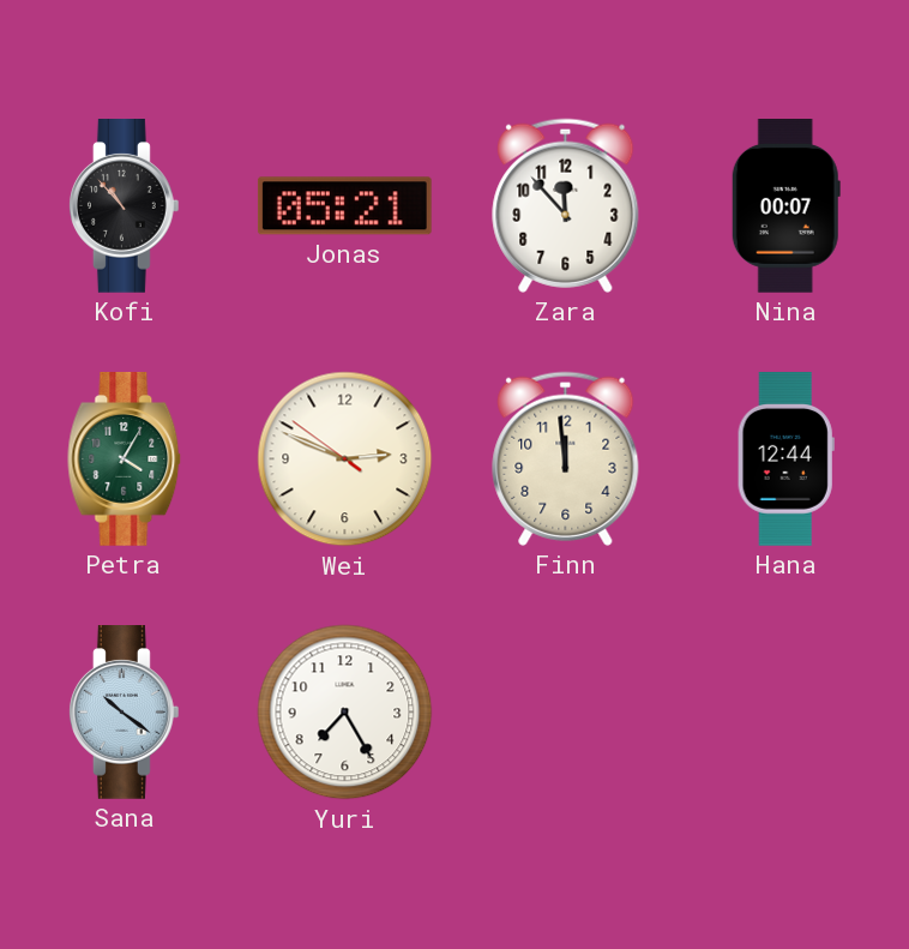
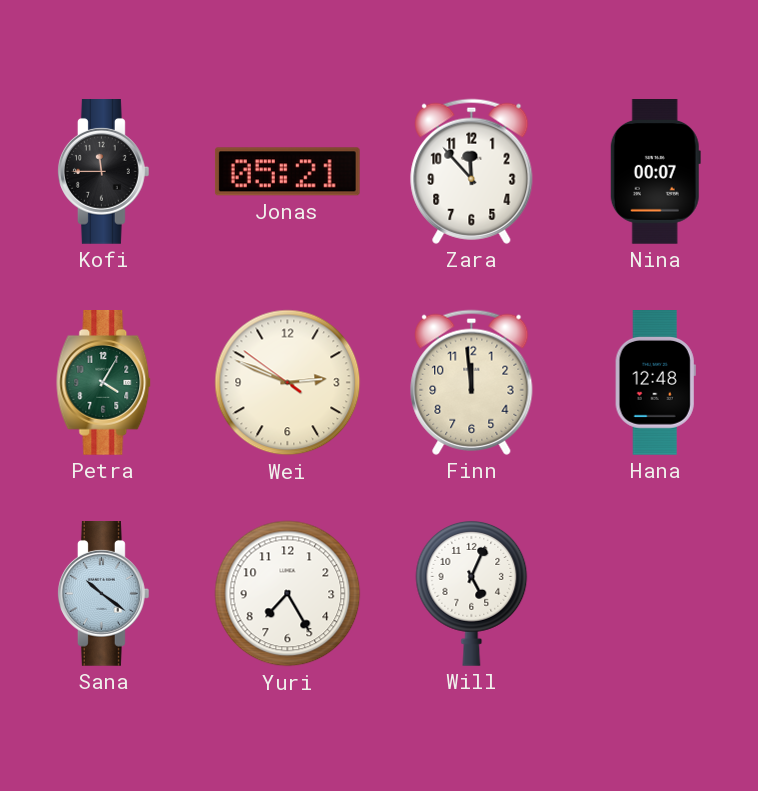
Kofi: 10:53 -> 11:45
Hana: 12:44 -> 12:48
Will: none -> 5:04
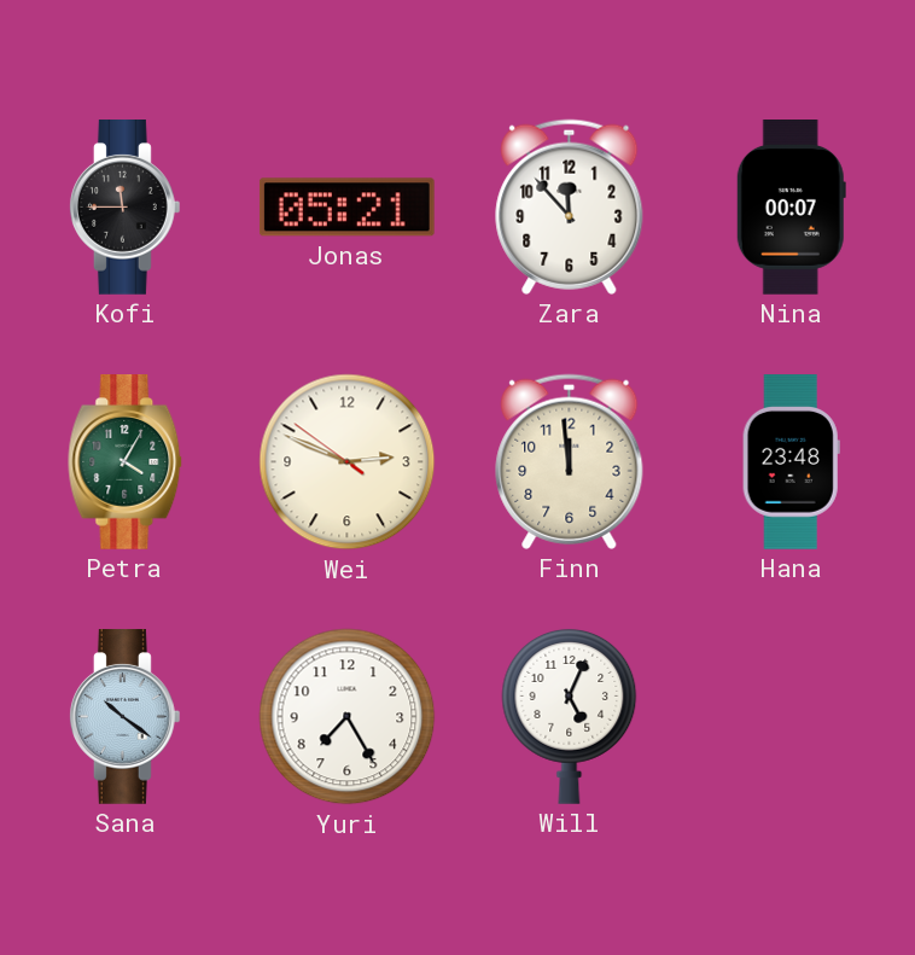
Hana: 12:48 -> 23:48
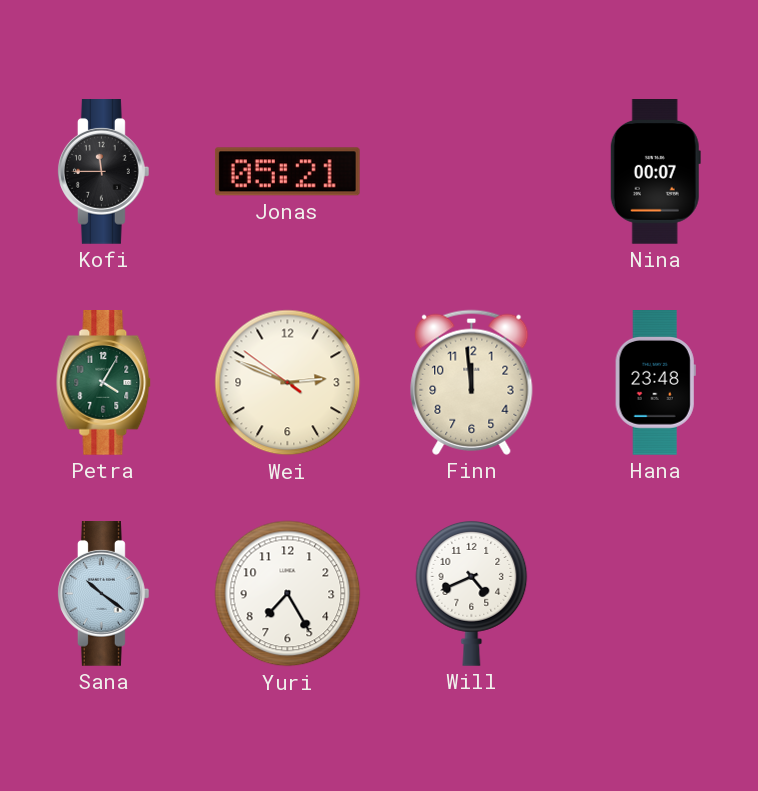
Zara: 11:53 -> none
Will: 5:04 -> 4:41
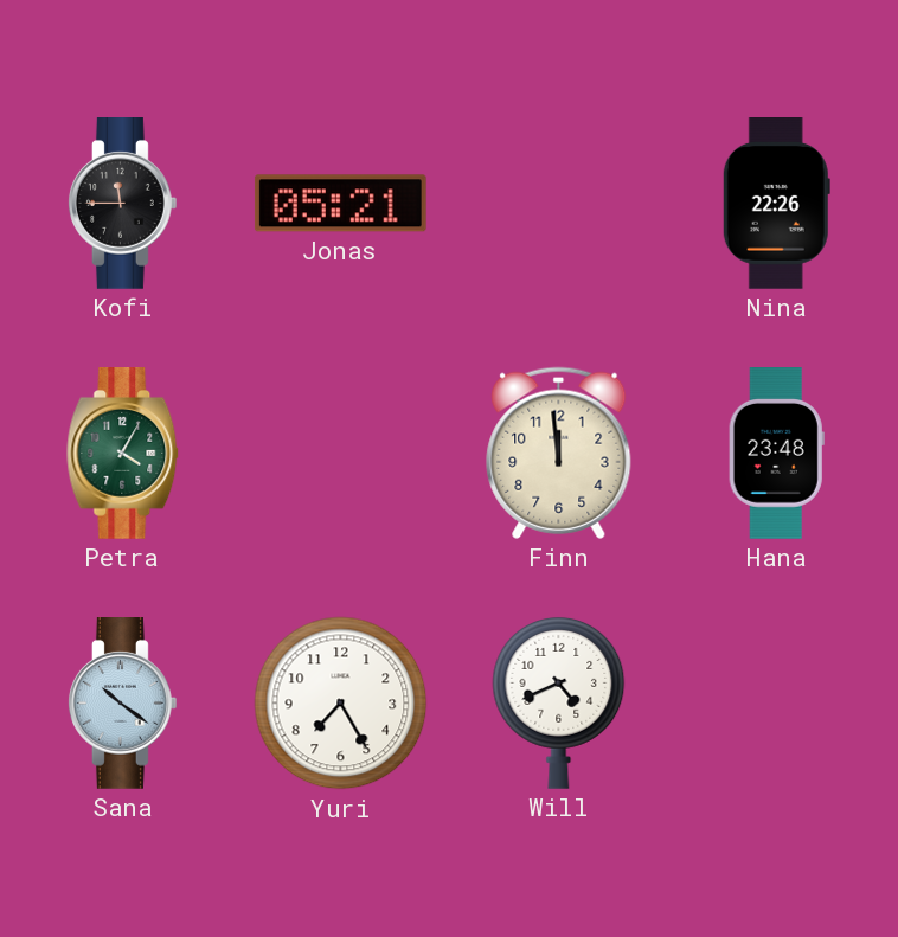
Nina: 00:07 -> 22:26
Wei: 2:48 -> none
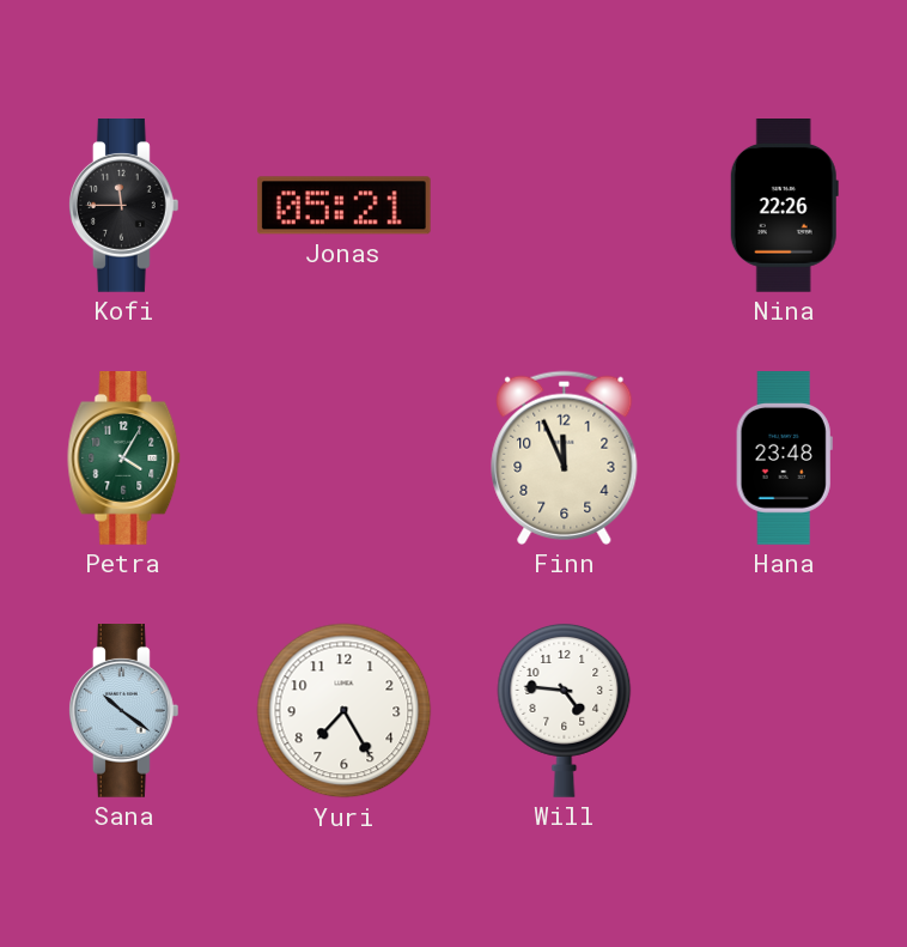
Finn: 11:59 -> 11:56
Will: 4:41 -> 4:46
